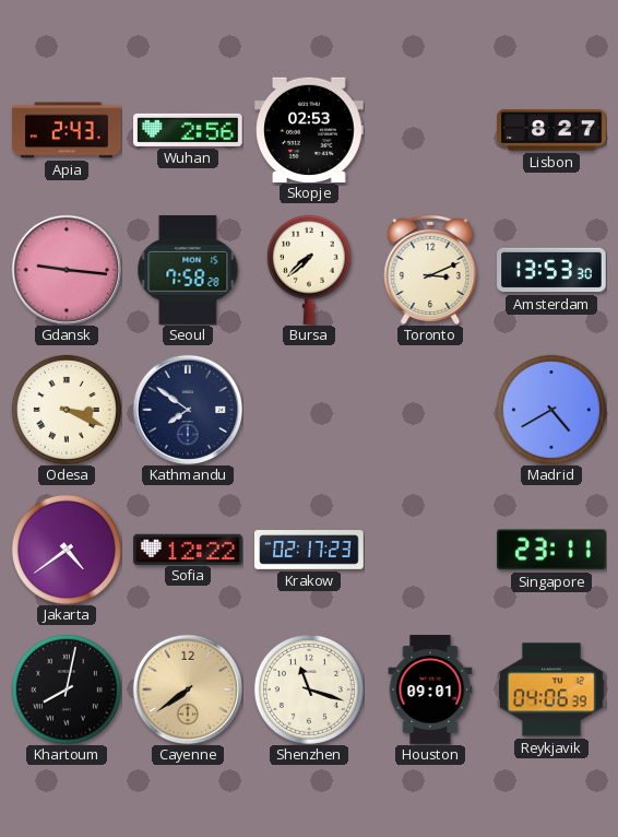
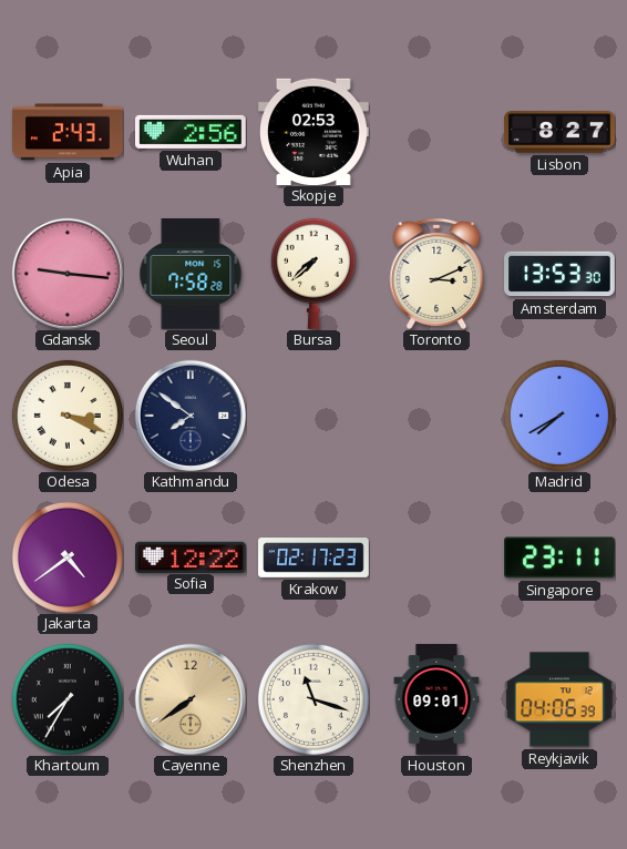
Madrid: 4:40 -> 7:40
Khartoum: 8:02 -> 7:35
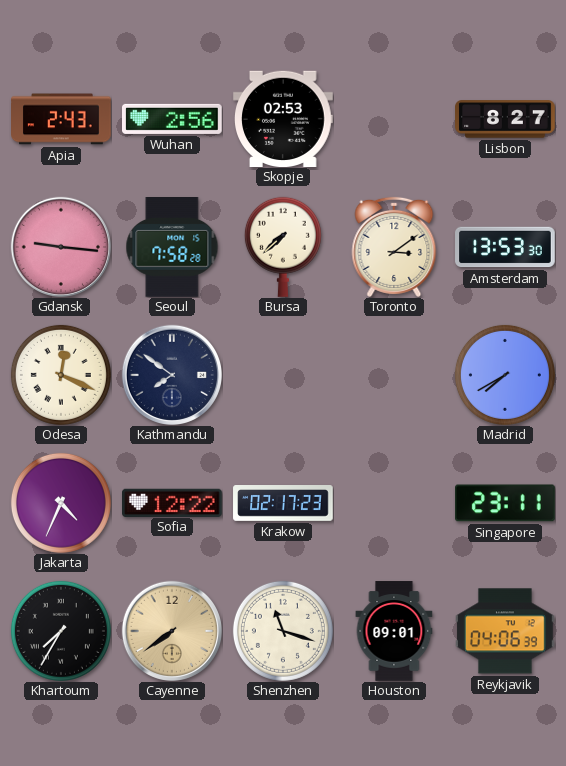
Toronto: 3:11 -> 3:09
Odesa: 3:19 -> 12:19
Jakarta: 4:39 -> 4:34
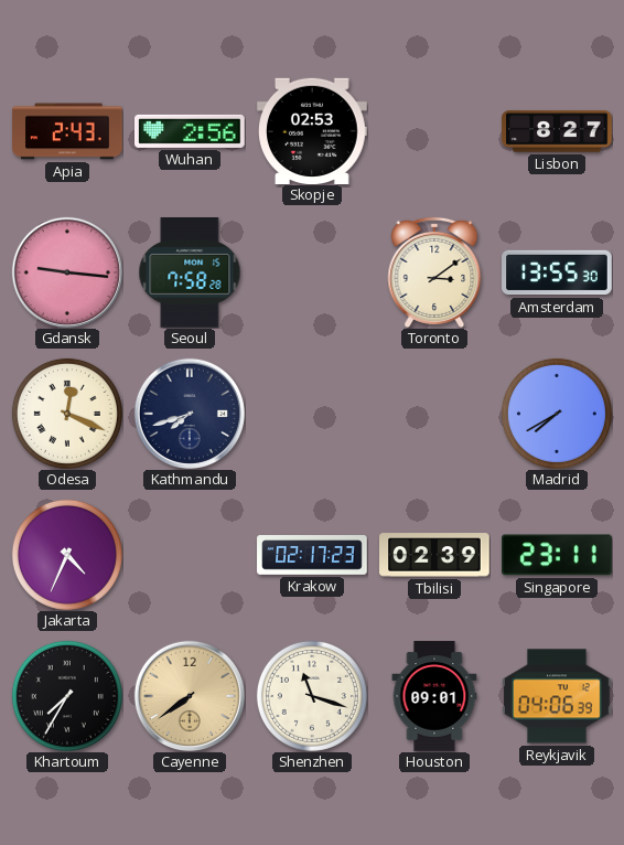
Bursa: 7:38 -> none
Amsterdam: 13:53 -> 13:55
Kathmandu: 7:51 -> 7:42
Sofia: 12:22 -> none
Tbilisi: none -> 02:39
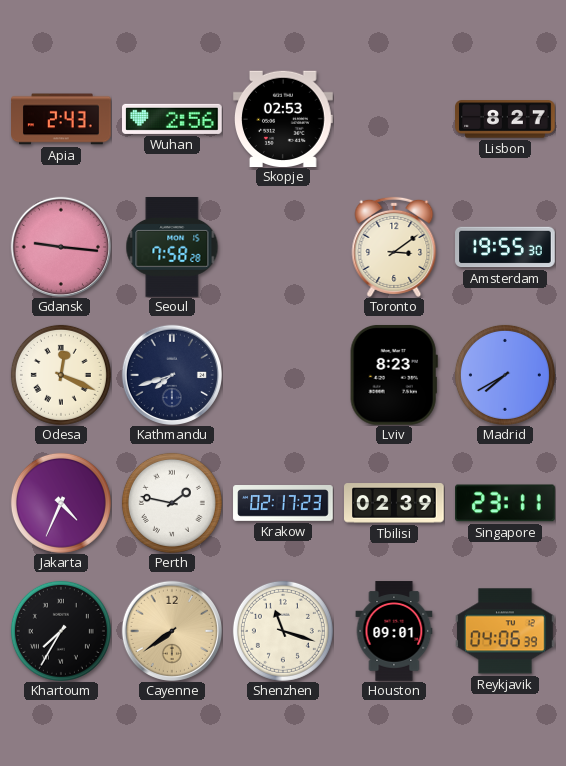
Amsterdam: 13:55 -> 19:55
Lviv: none -> 8:23
Perth: none -> 1:47
